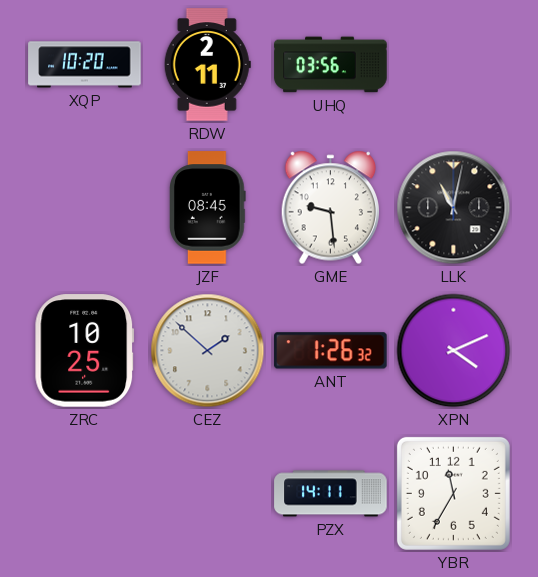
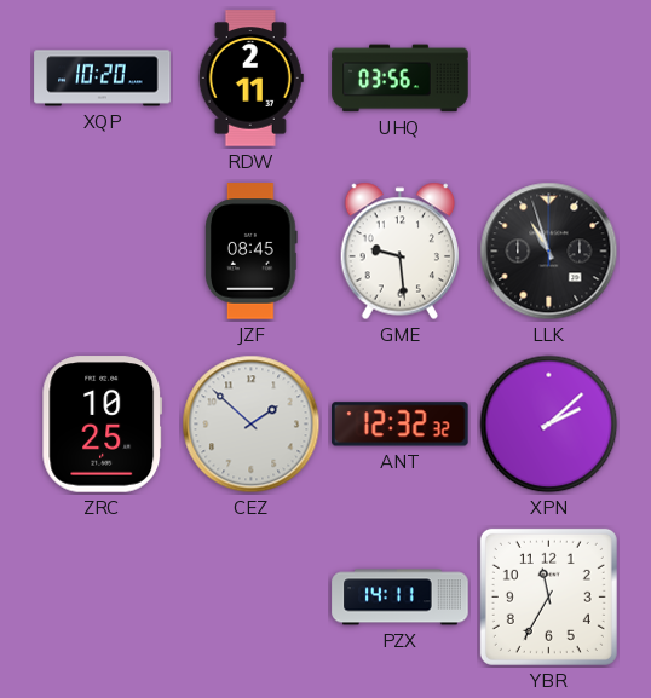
LLK: 11:02 -> 10:57
ANT: 1:26 -> 12:32
XPN: 4:11 -> 2:08
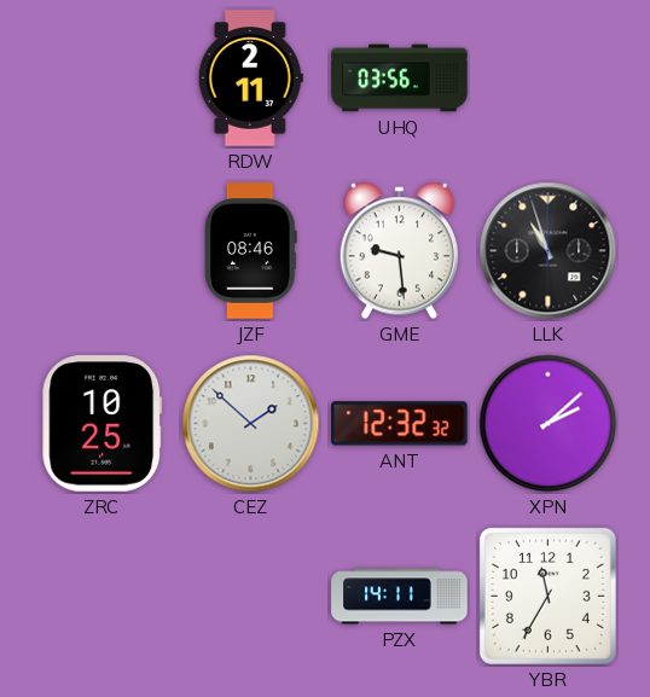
XQP: 10:20 -> none
JZF: 08:45 -> 08:46
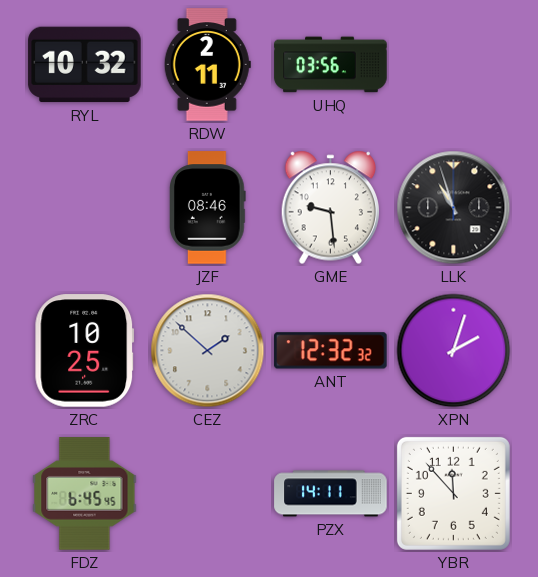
RYL: none -> 10:32
XPN: 2:08 -> 2:03
FDZ: none -> 6:45
YBR: 11:35 -> 11:53
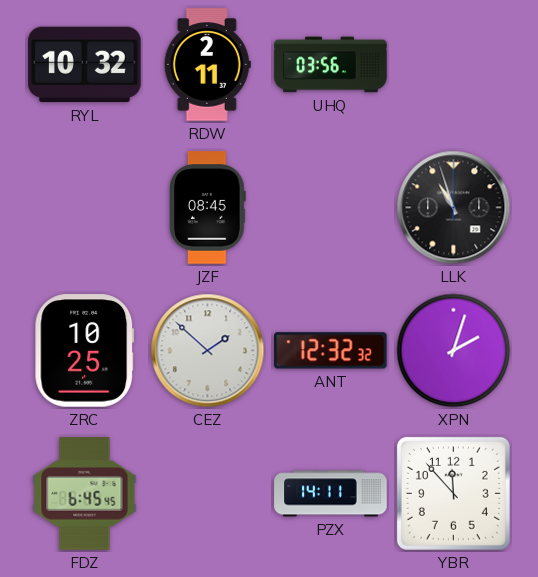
JZF: 08:46 -> 08:45
GME: 9:29 -> none
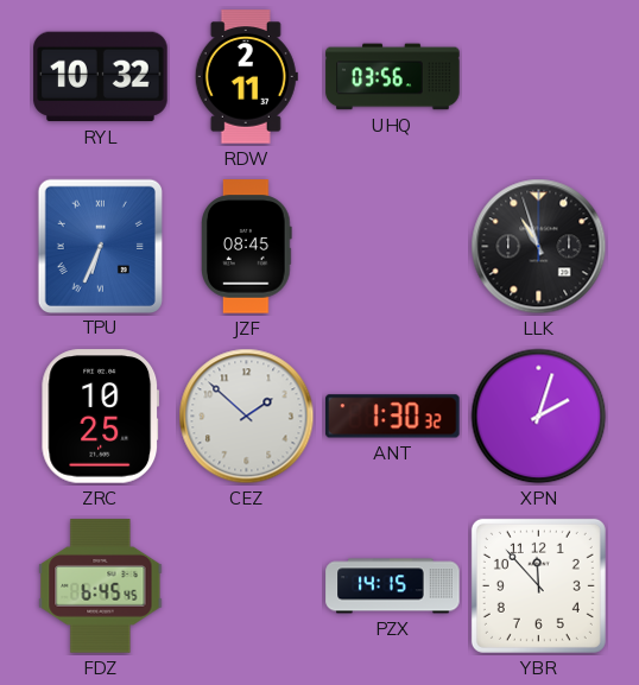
TPU: none -> 6:34
ANT: 12:32 -> 1:30
PZX: 14:11 -> 14:15
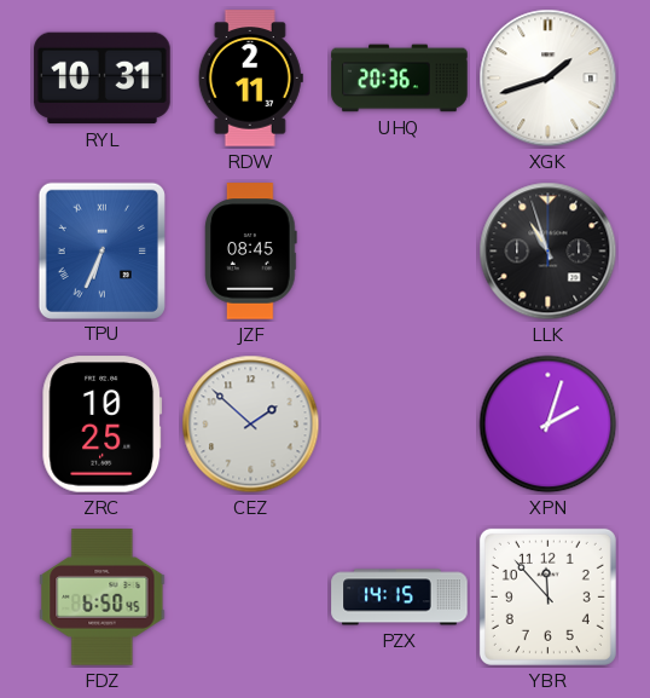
RYL: 10:32 -> 10:31
UHQ: 03:56 -> 20:36
XGK: none -> 1:42
ANT: 1:30 -> none
FDZ: 6:45 -> 6:50
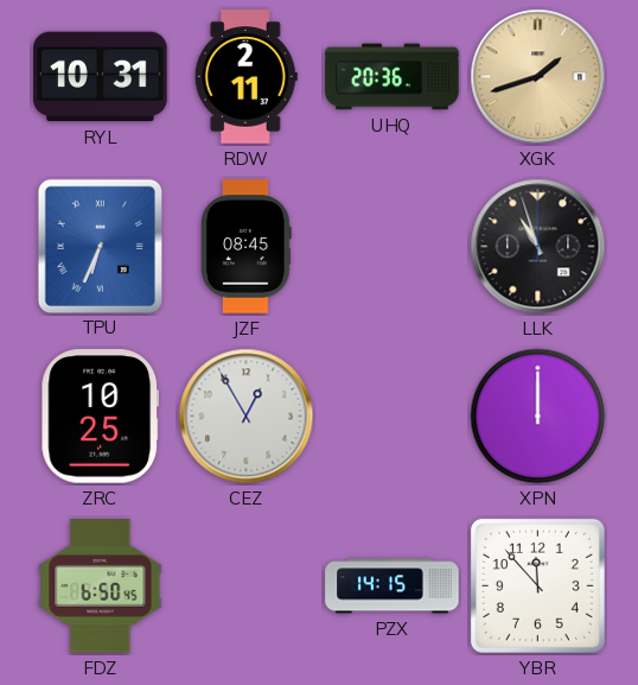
XGK dial: white -> champagne
CEZ: 1:52 -> 12:55
XPN: 2:03 -> 12:00
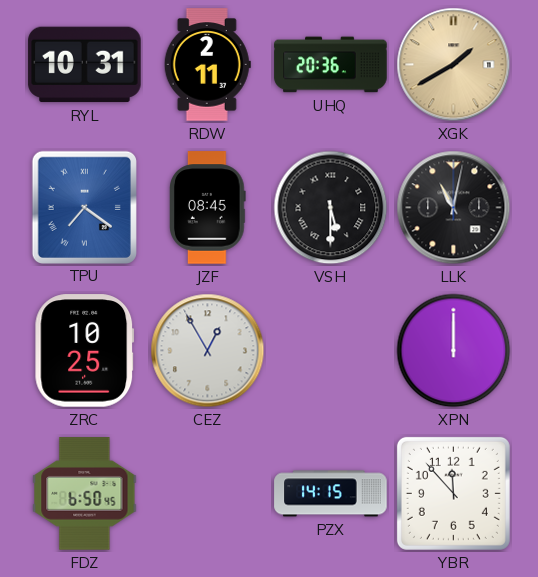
XGK: 1:42 -> 1:40
TPU: 6:34 -> 7:21
VSH: none -> 5:30
LLK: 10:57 -> 11:02
